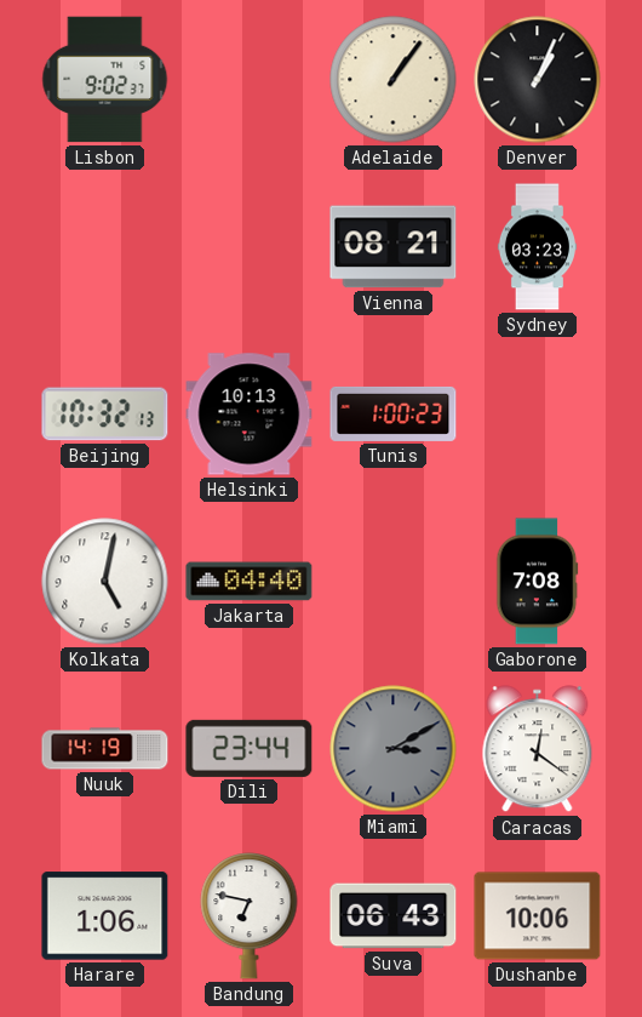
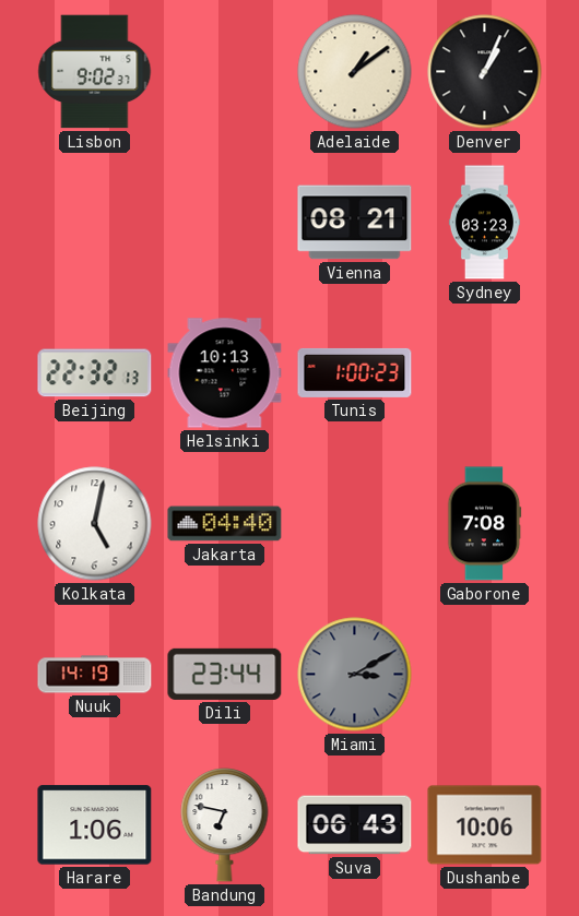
Adelaide: 1:06 -> 1:09
Beijing: 10:32 -> 22:32
Caracas: 12:21 -> none
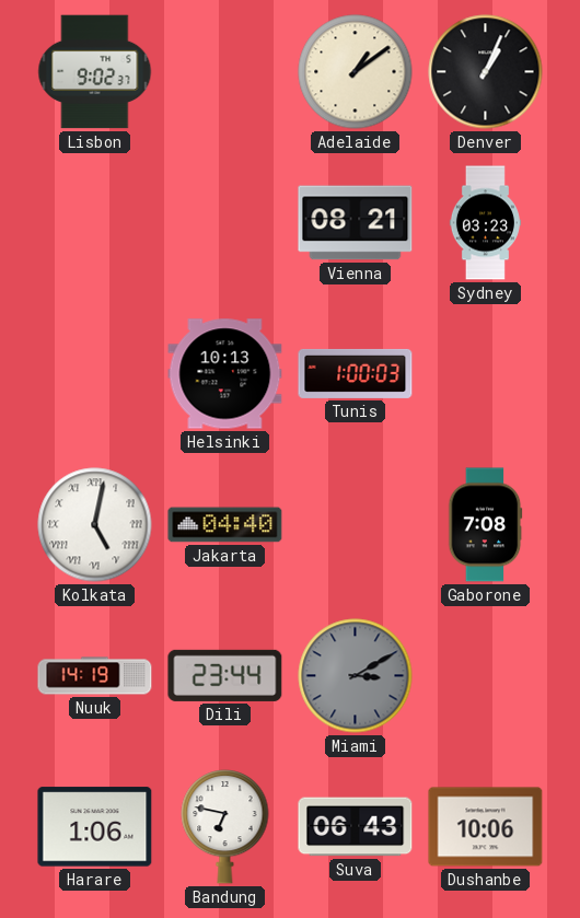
Beijing: 22:32 -> none
Tunis: 1:00:23 -> 1:00:03
Kolkata numerals: Arabic -> Roman
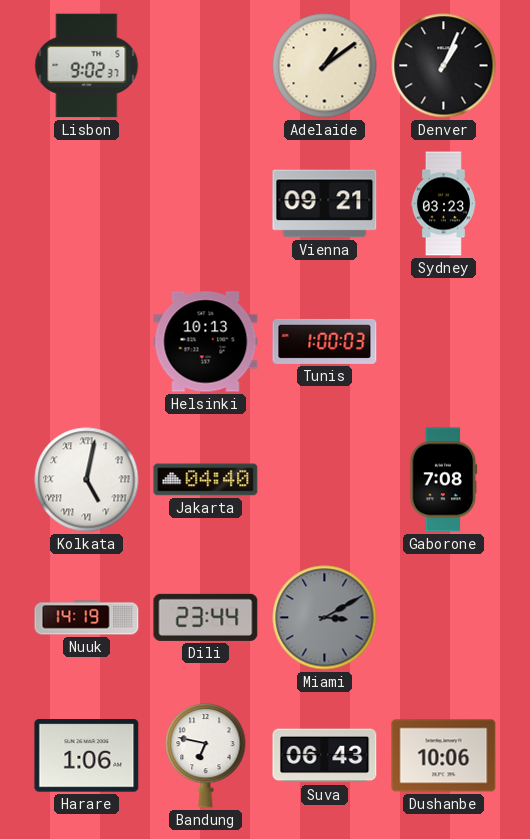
Vienna: 08:21 -> 09:21
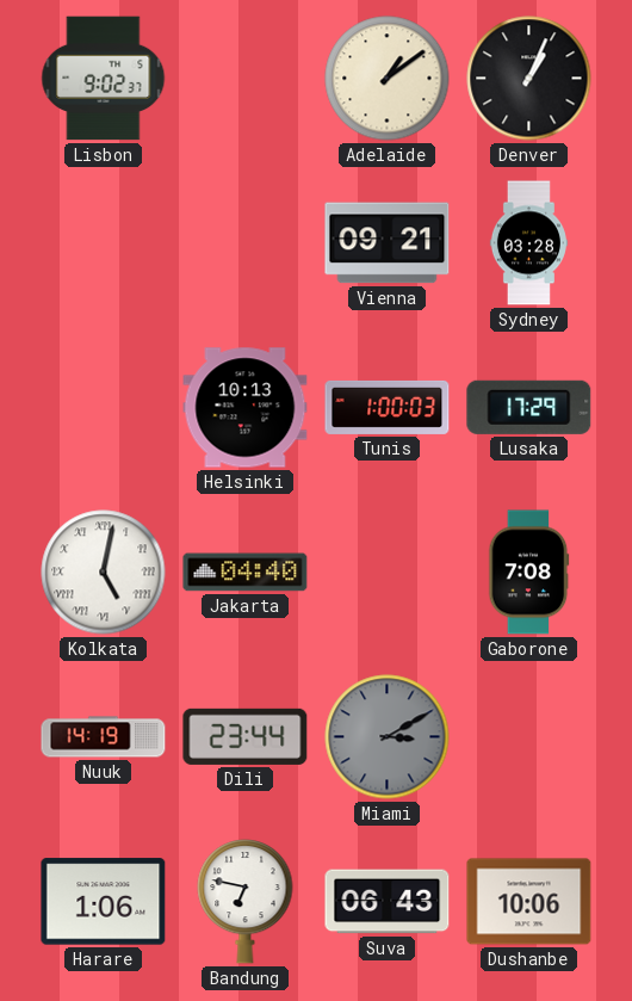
Sydney: 03:23 -> 03:28
Lusaka: none -> 17:29
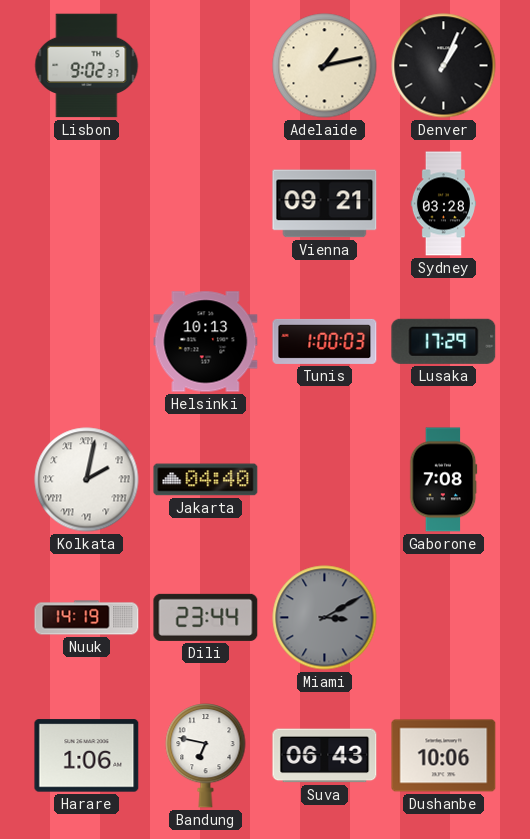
Adelaide: 1:09 -> 1:13
Kolkata: 5:02 -> 2:02
